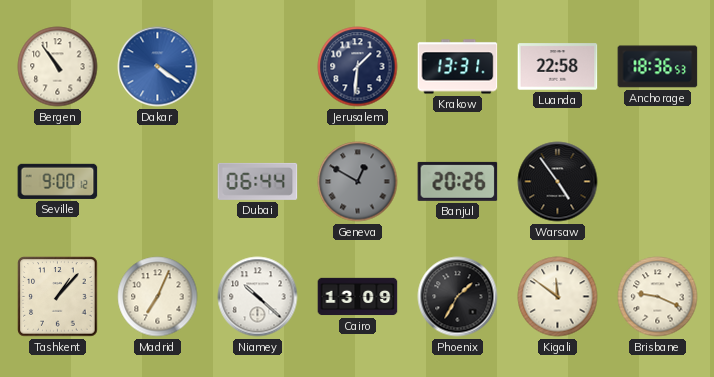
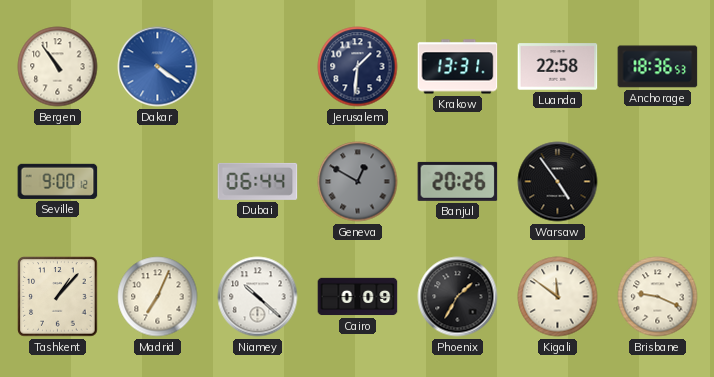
Cairo: 13:09 -> 0:09
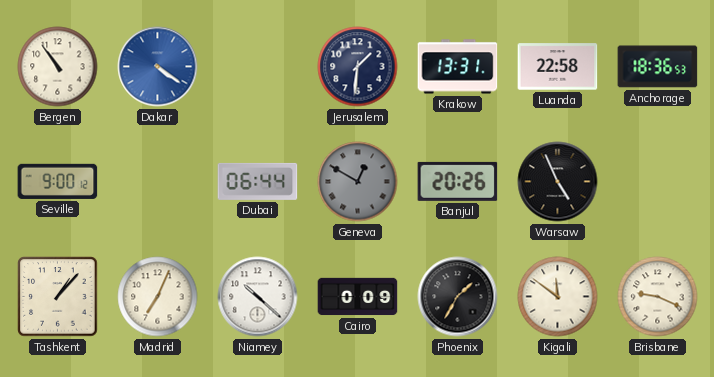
Warsaw: 4:54 -> 4:56
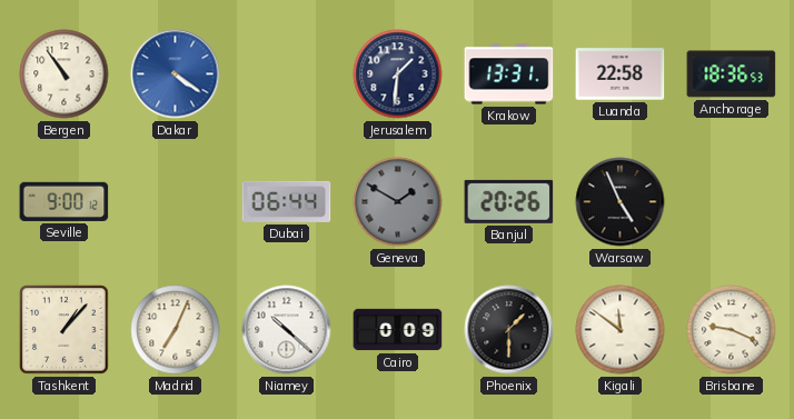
Geneva: 12:50 -> 1:50
Phoenix: 1:35 -> 1:30
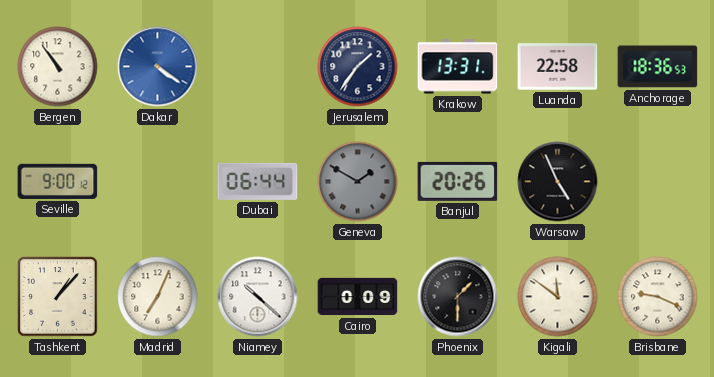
Jerusalem: 1:31 -> 1:36
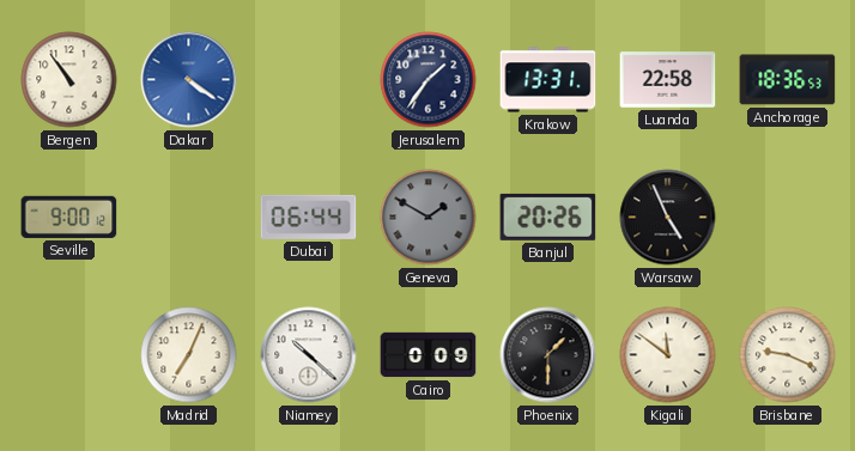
Tashkent: 1:07 -> none
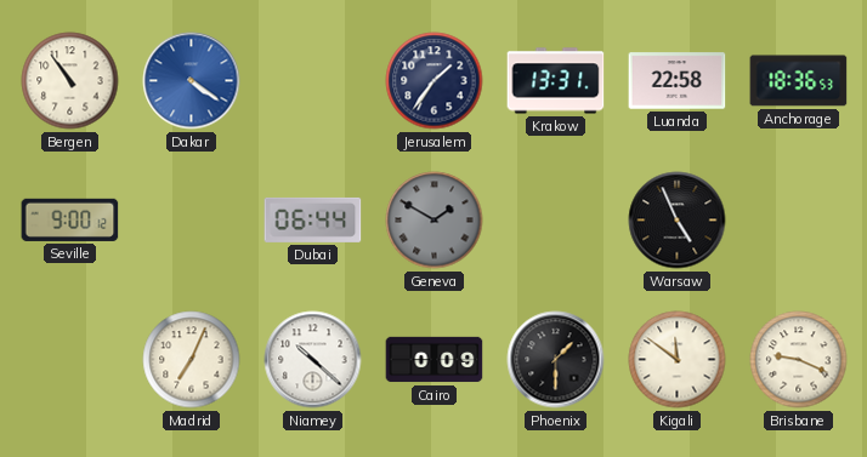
Banjul: 20:26 -> none
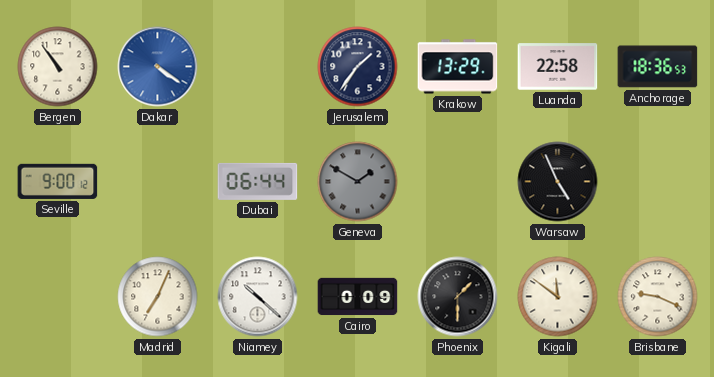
Krakow: 13:31 -> 13:29
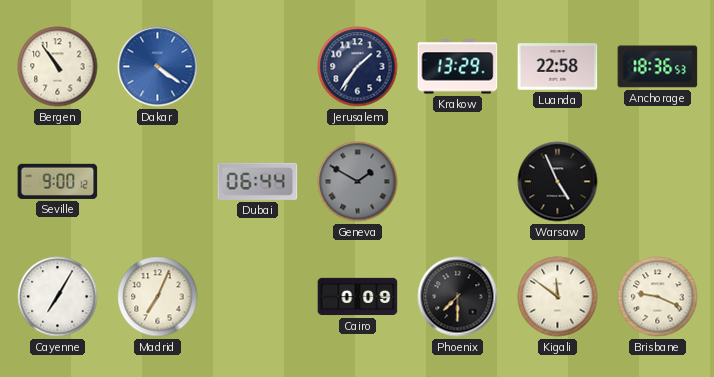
Cayenne: none -> 7:05
Niamey: 10:22 -> none
Phoenix: 1:30 -> 7:30
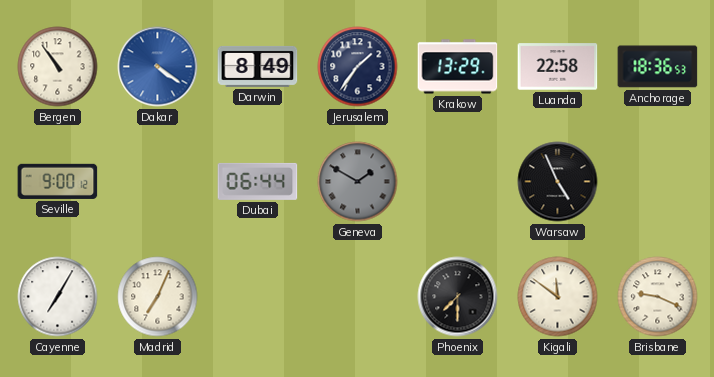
Darwin: none -> 8:49
Cairo: 0:09 -> none
